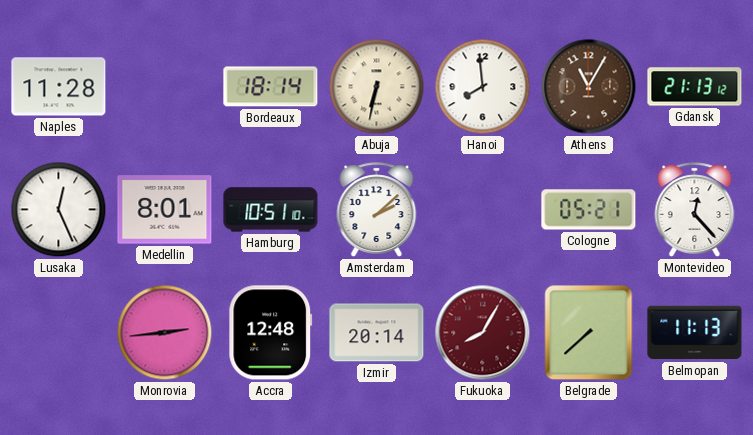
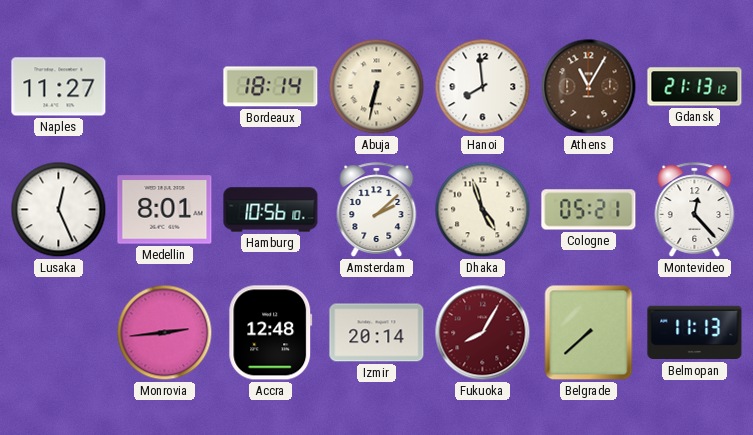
Naples: 11:28 -> 11:27
Hamburg: 10:51 -> 10:56
Dhaka: none -> 4:57
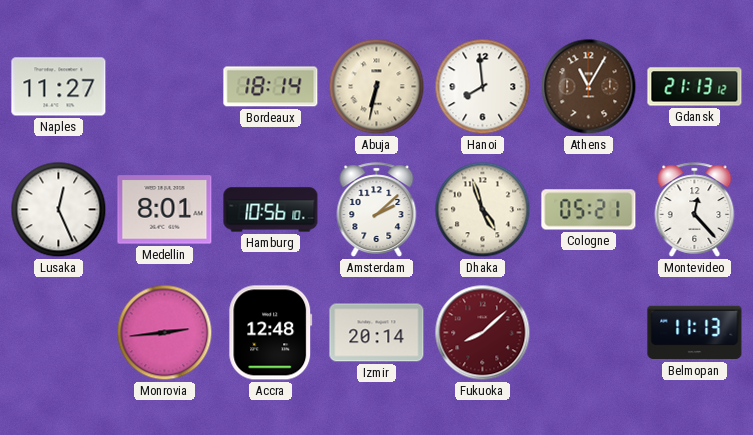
Fukuoka: 8:05 -> 8:08
Belgrade: 7:38 -> none
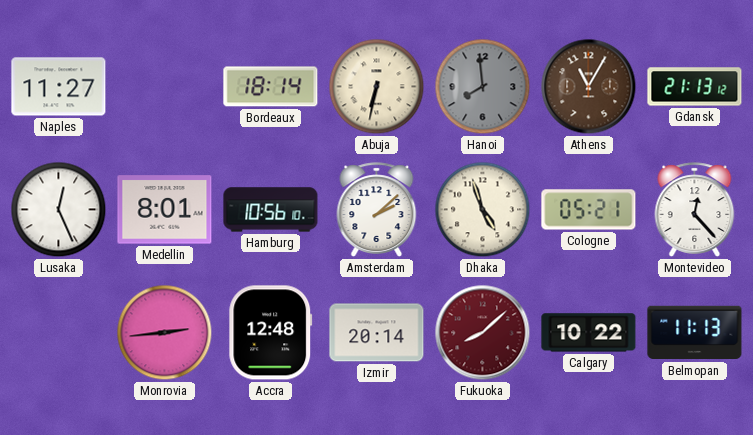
Hanoi dial: white -> grey
Calgary: none -> 10:22
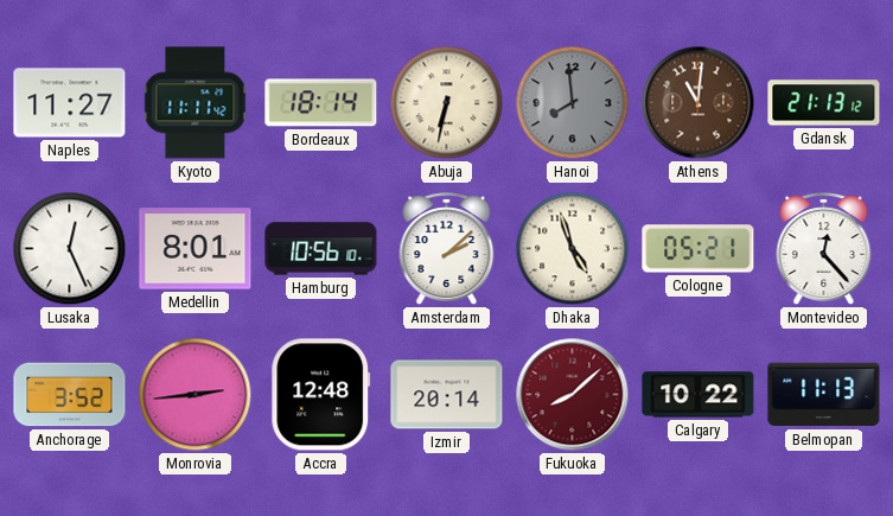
Kyoto: none -> 11:11
Athens: 11:05 -> 11:01
Anchorage: none -> 3:52
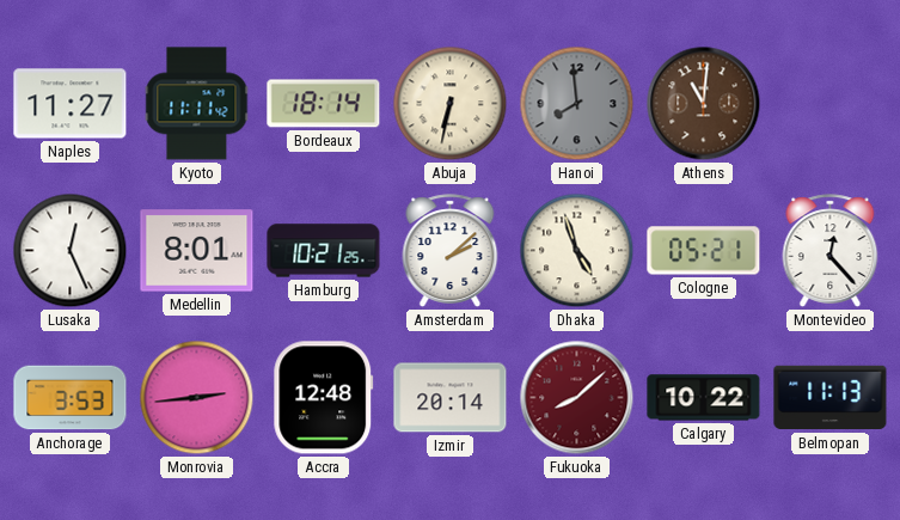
Gdansk: 21:13 -> none
Hamburg: 10:56 -> 10:21
Anchorage: 3:52 -> 3:53
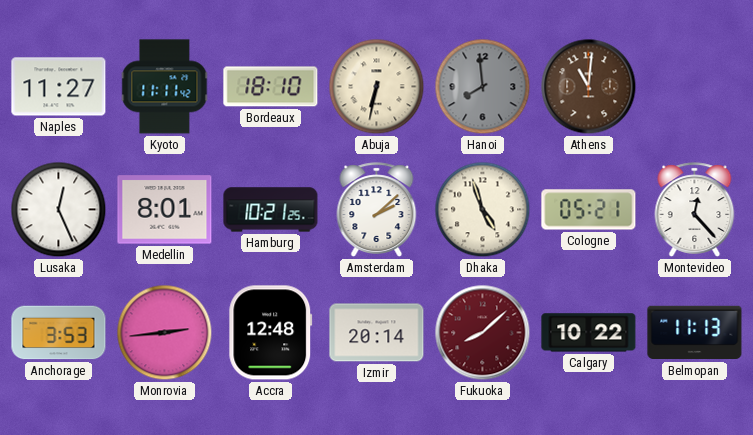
Bordeaux: 18:14 -> 18:10
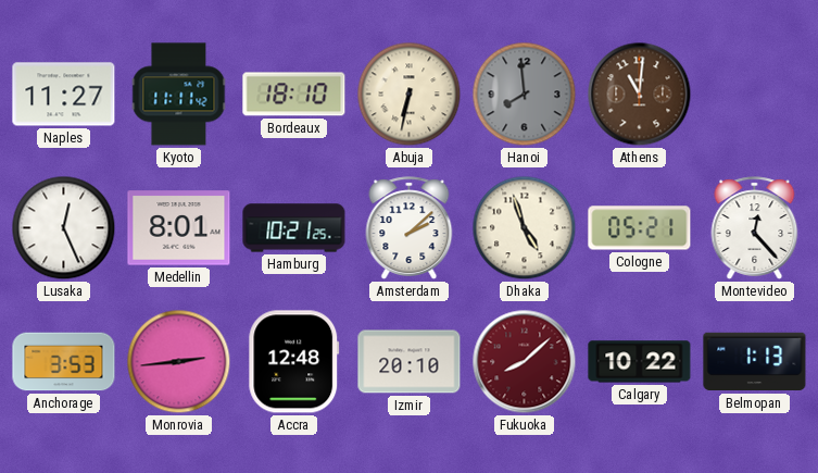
Izmir: 20:14 -> 20:10
Belmopan: 11:13 -> 1:13
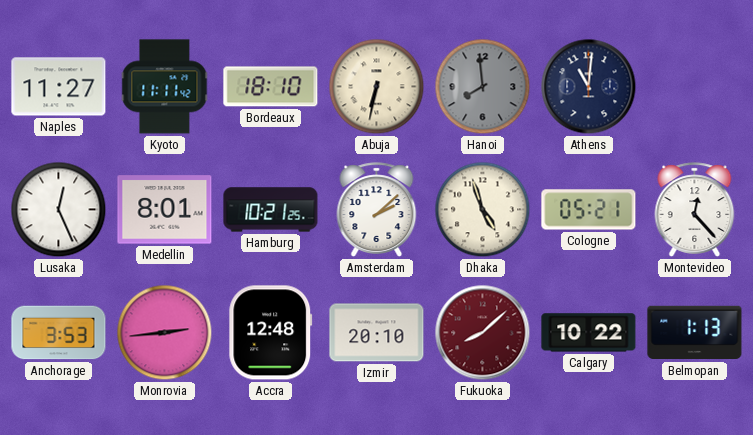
Athens dial: brown -> navy
